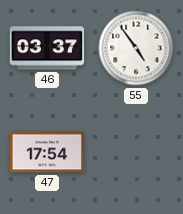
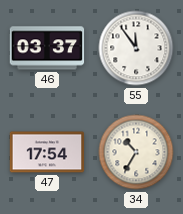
55: 4:54 -> 11:54
34: none -> 10:35
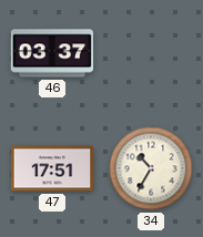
55: 11:54 -> none
47: 17:54 -> 17:51
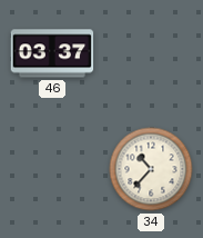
47: 17:51 -> none
34: 10:35 -> 10:37
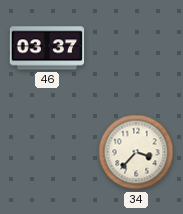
34: 10:37 -> 3:37
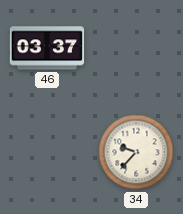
34: 3:37 -> 9:37
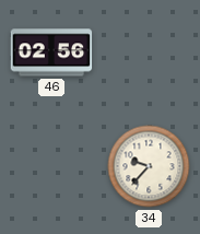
46: 03:37 -> 02:56
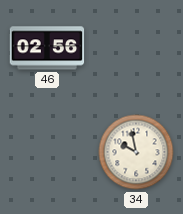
34: 9:37 -> 9:58
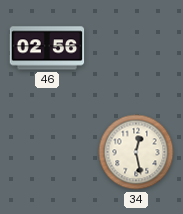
34: 9:58 -> 12:28
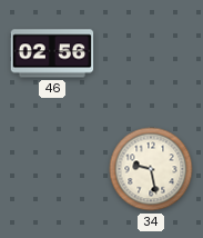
34: 12:28 -> 9:28
